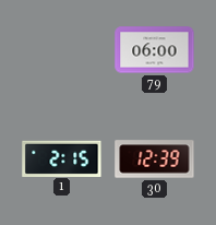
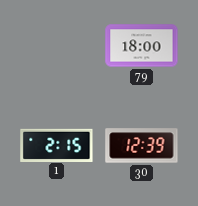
79: 06:00 -> 18:00
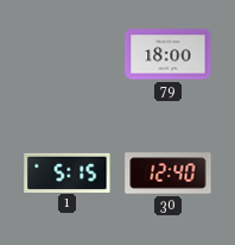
1: 2:15 -> 5:15
30: 12:39 -> 12:40
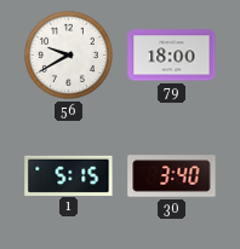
56: none -> 9:40
30: 12:40 -> 3:40
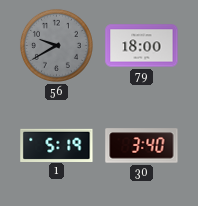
56 dial: white -> grey
1: 5:15 -> 5:19
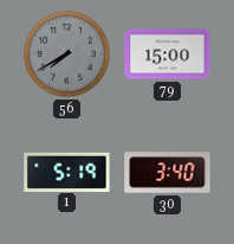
56: 9:40 -> 7:40
79: 18:00 -> 15:00
